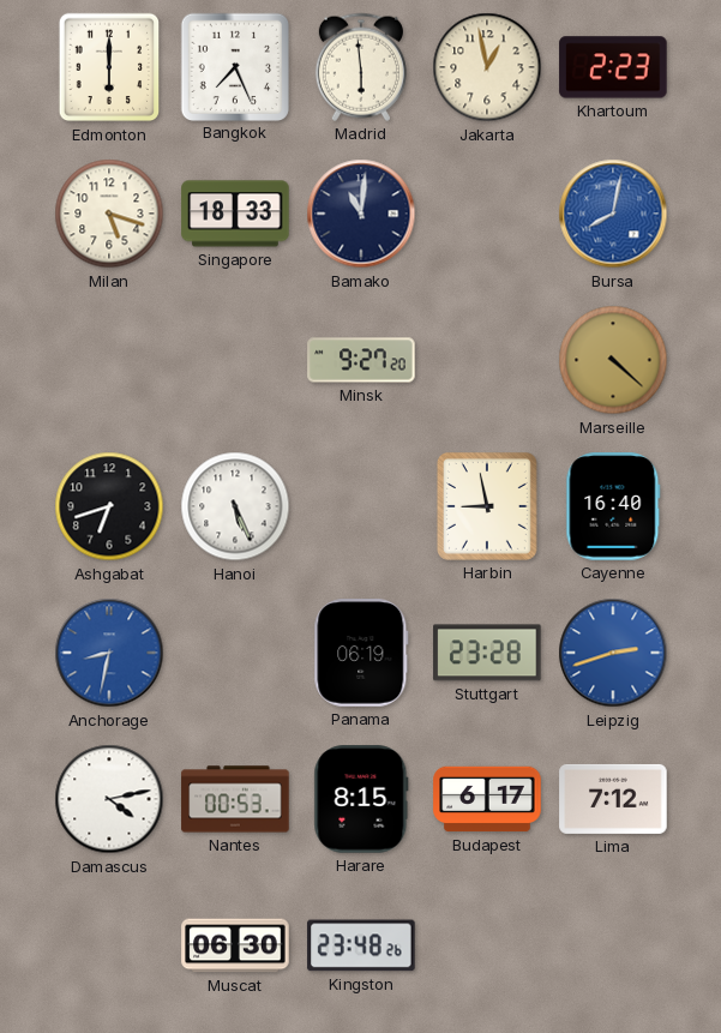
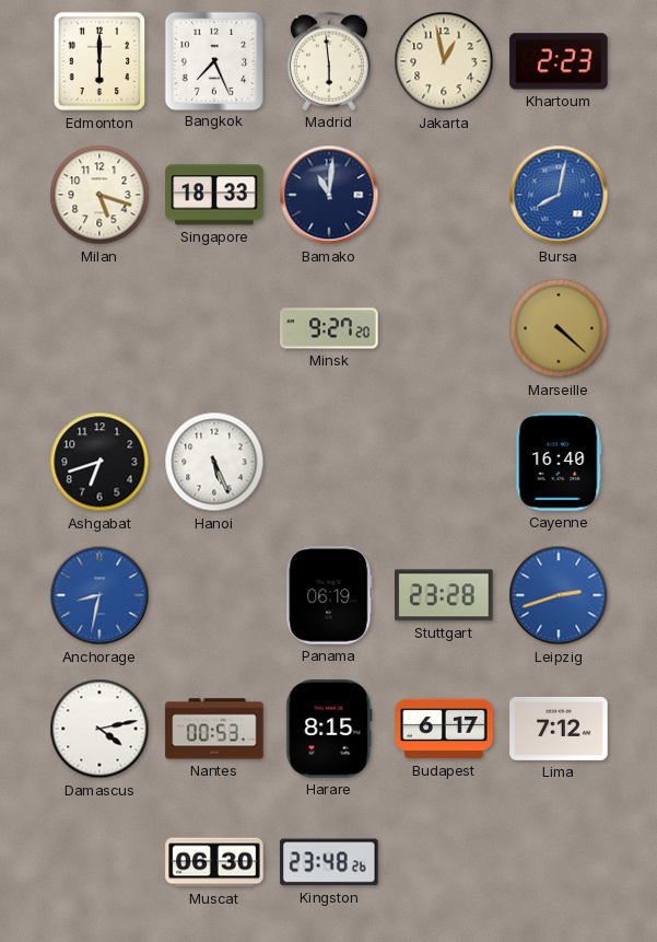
Harbin: 8:58 -> none
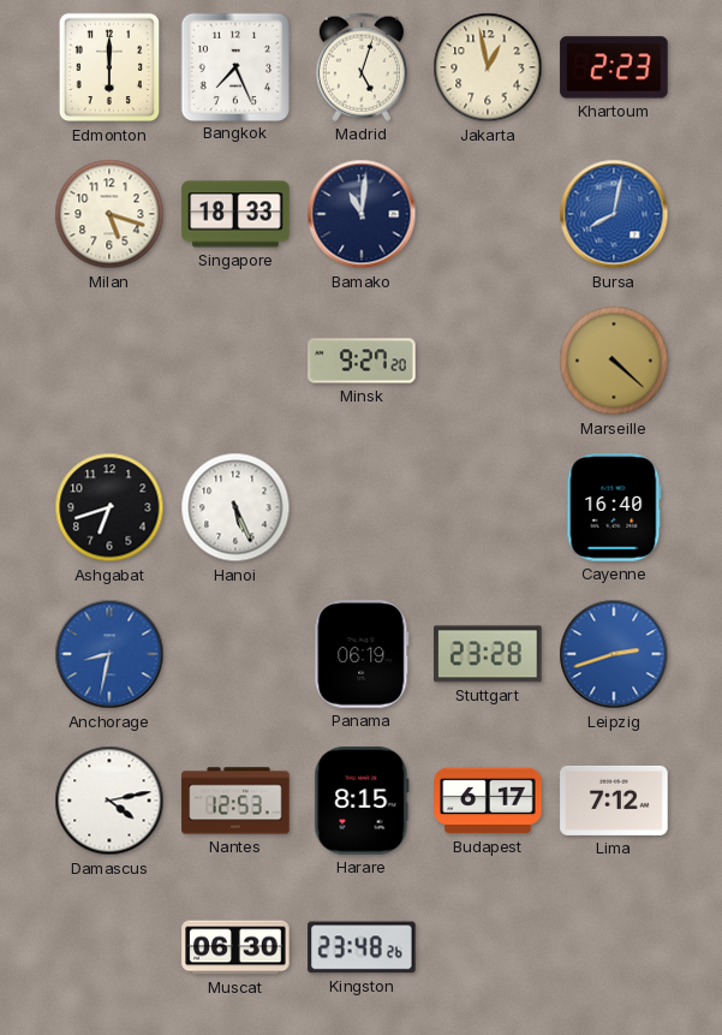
Madrid: 5:59 -> 5:03
Nantes: 00:53 -> 12:53
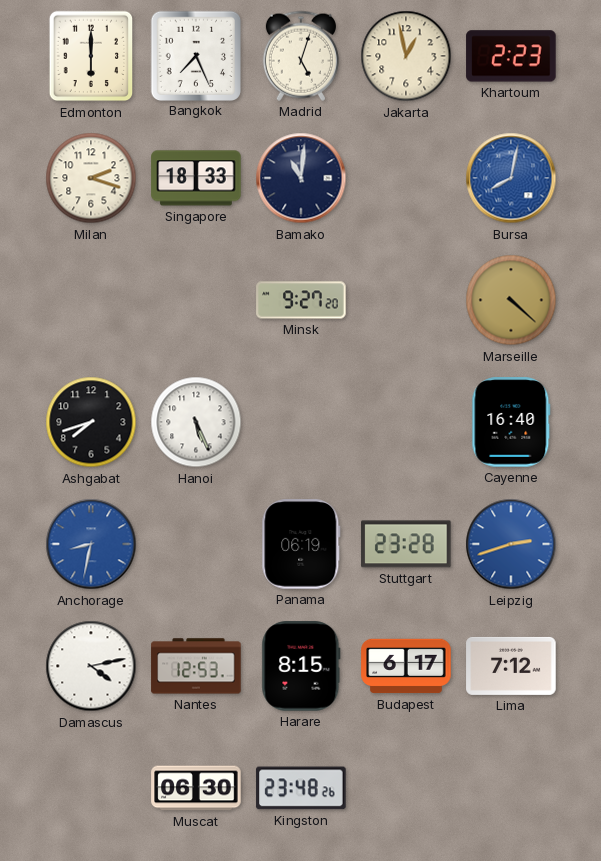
Milan: 5:18 -> 2:18
Ashgabat: 6:42 -> 7:42
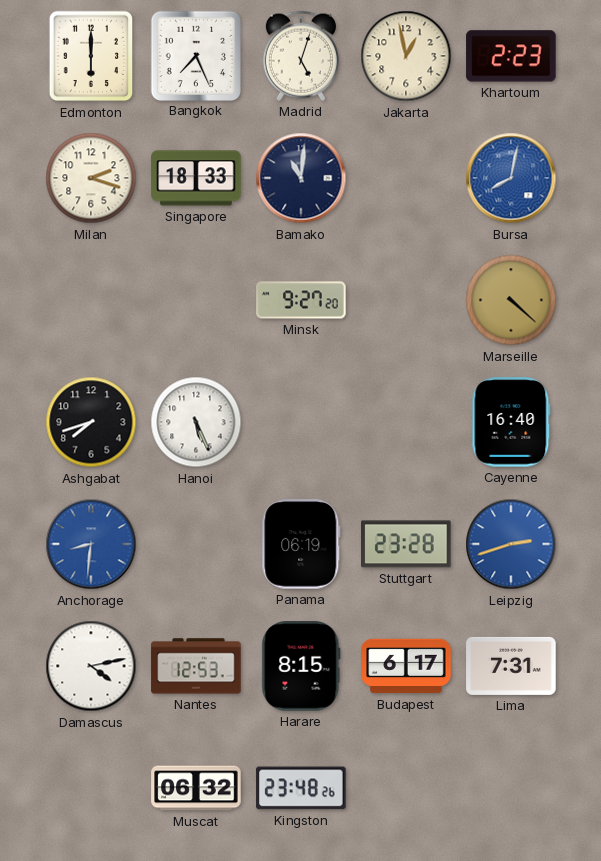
Anchorage: 8:32 -> 8:31
Lima: 7:12 -> 7:31
Muscat: 06:30 -> 06:32
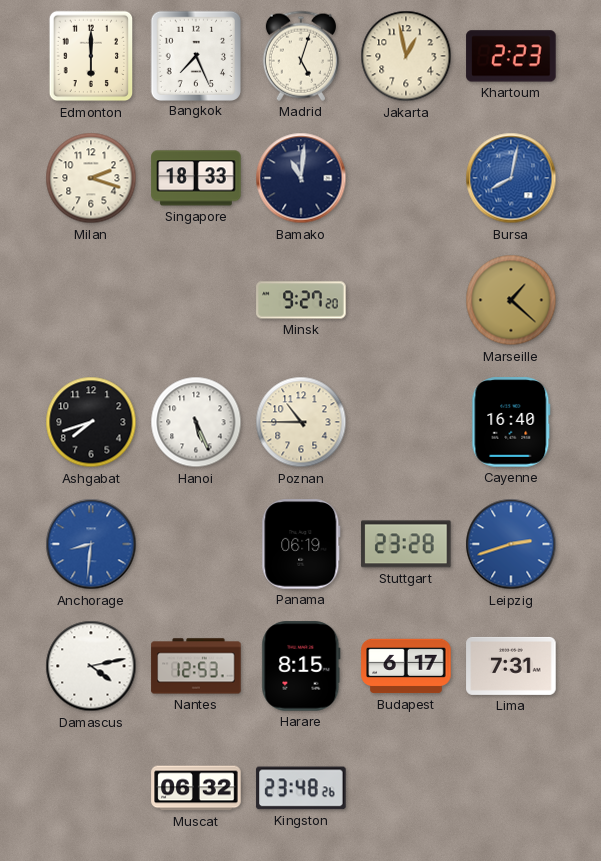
Marseille: 4:22 -> 1:22
Poznan: none -> 10:45
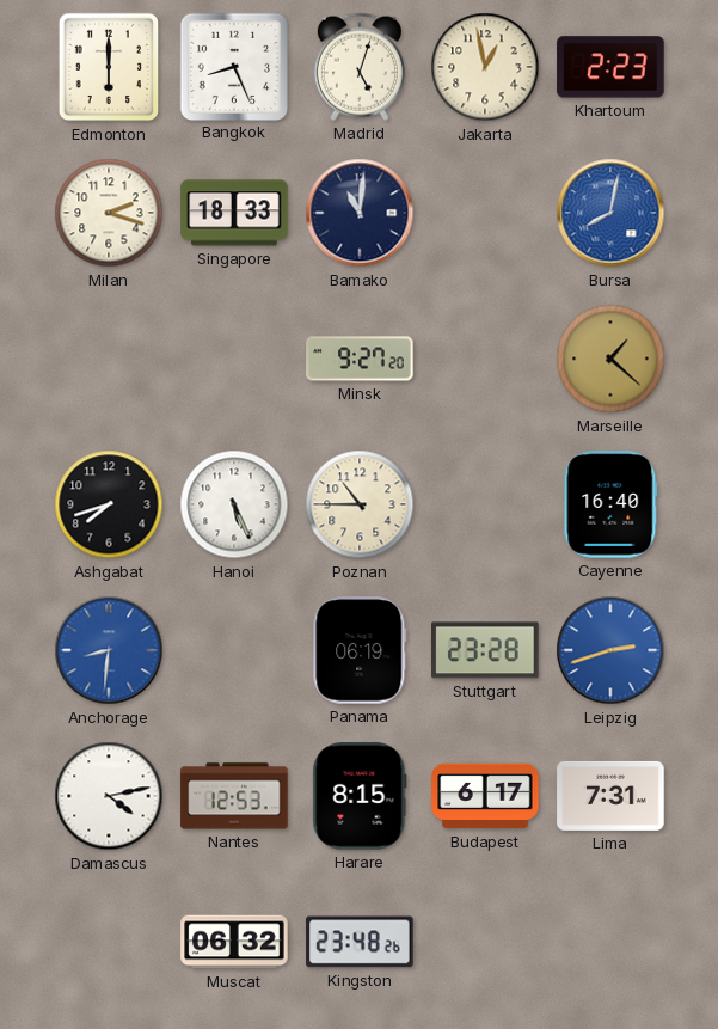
Bangkok: 7:26 -> 8:26
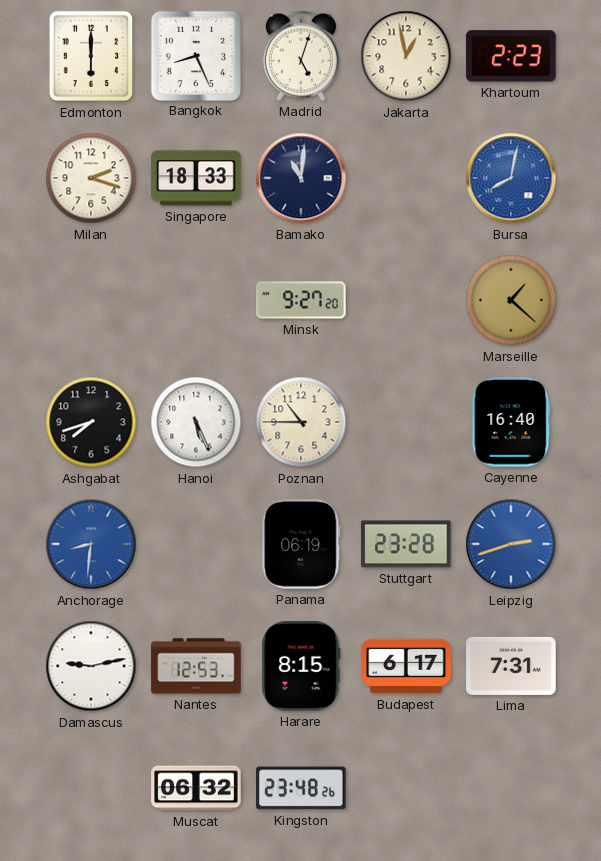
Damascus: 4:13 -> 9:13
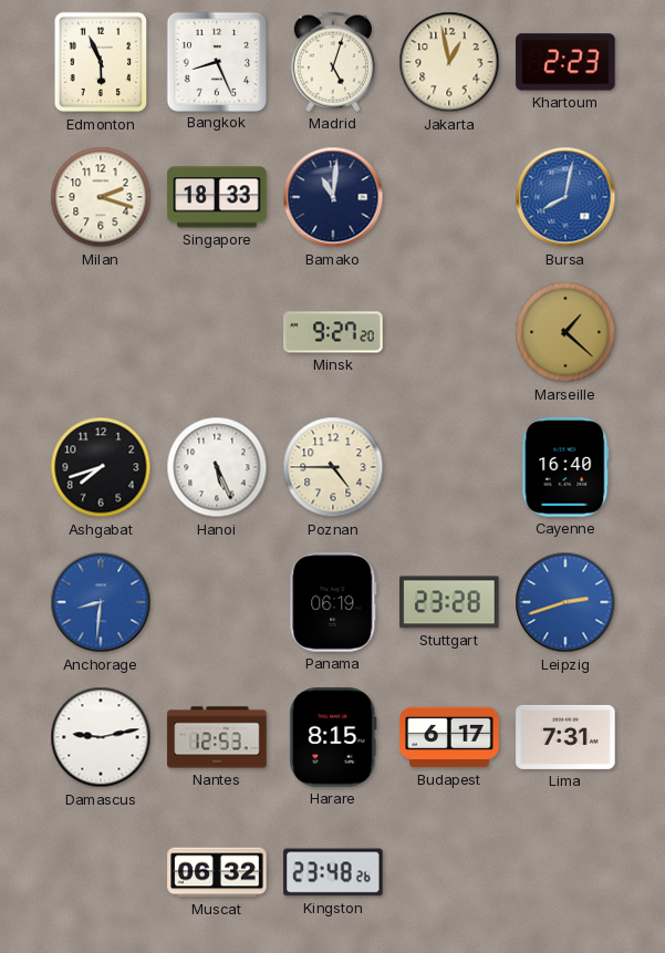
Edmonton: 6:00 -> 5:56
Poznan: 10:45 -> 4:45
